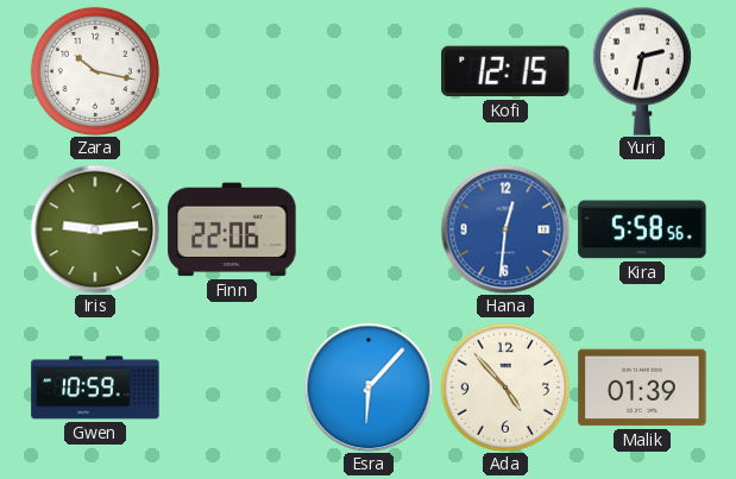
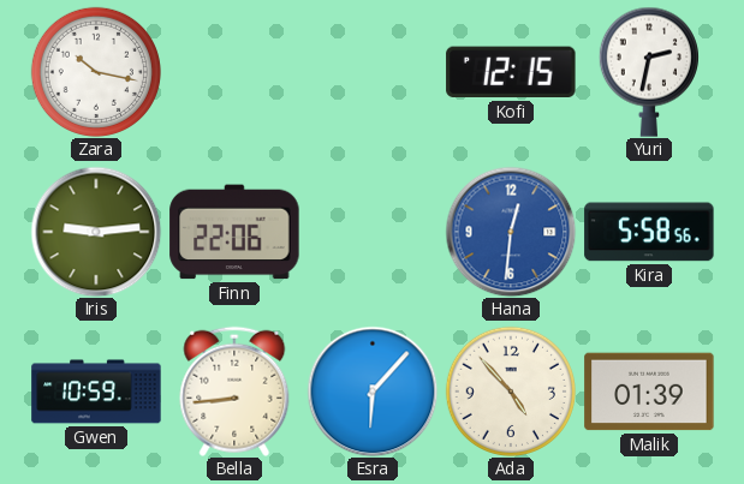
Bella: none -> 8:44
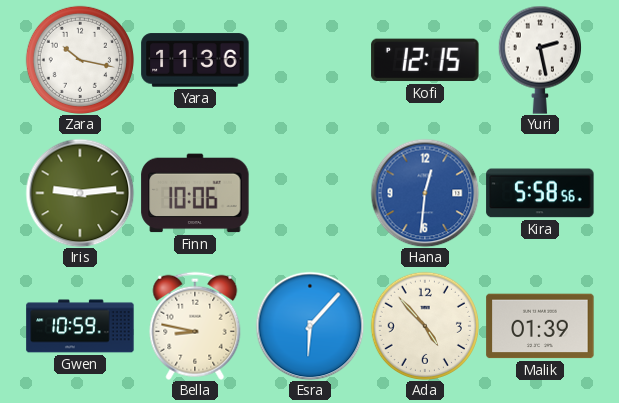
Yara: none -> 11:36
Yuri: 2:32 -> 2:28
Finn: 22:06 -> 10:06
Bella: 8:44 -> 8:47
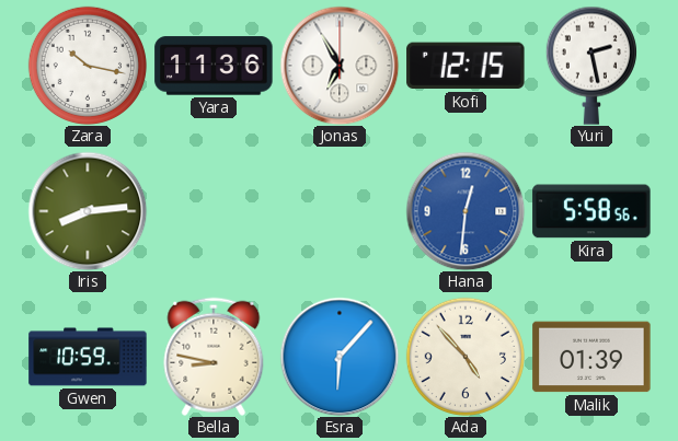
Jonas: none -> 6:55
Iris: 9:14 -> 8:14
Finn: 10:06 -> none
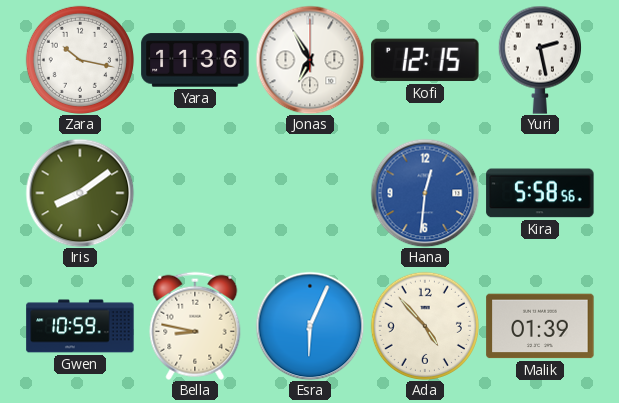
Iris: 8:14 -> 8:09
Esra: 6:07 -> 6:04
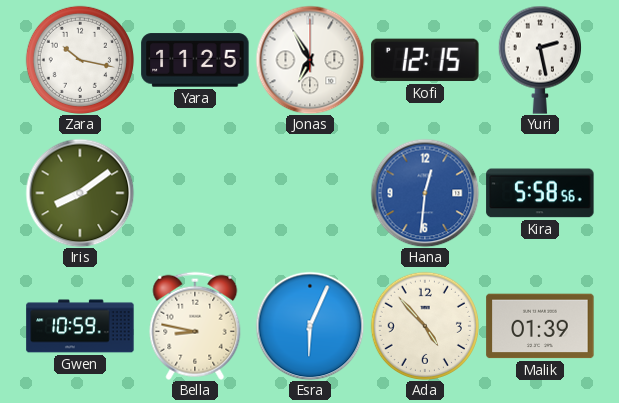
Yara: 11:36 -> 11:25
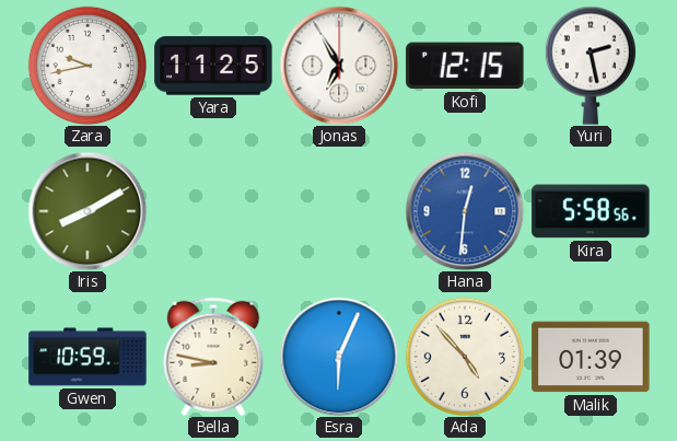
Zara: 10:17 -> 9:43
Iris: 8:09 -> 8:10
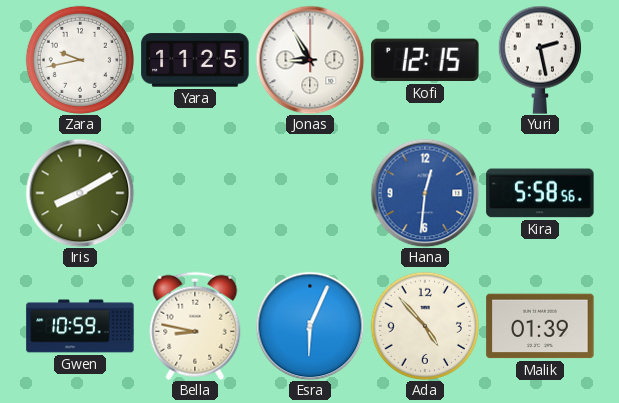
Jonas: 6:55 -> 8:55
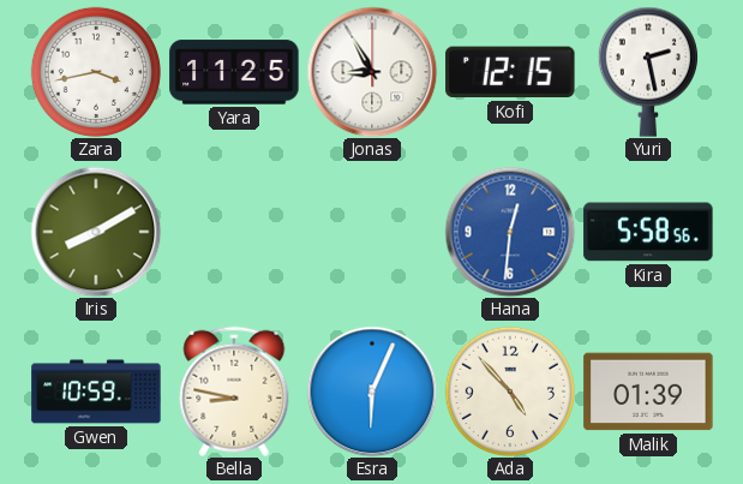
Zara: 9:43 -> 3:43
